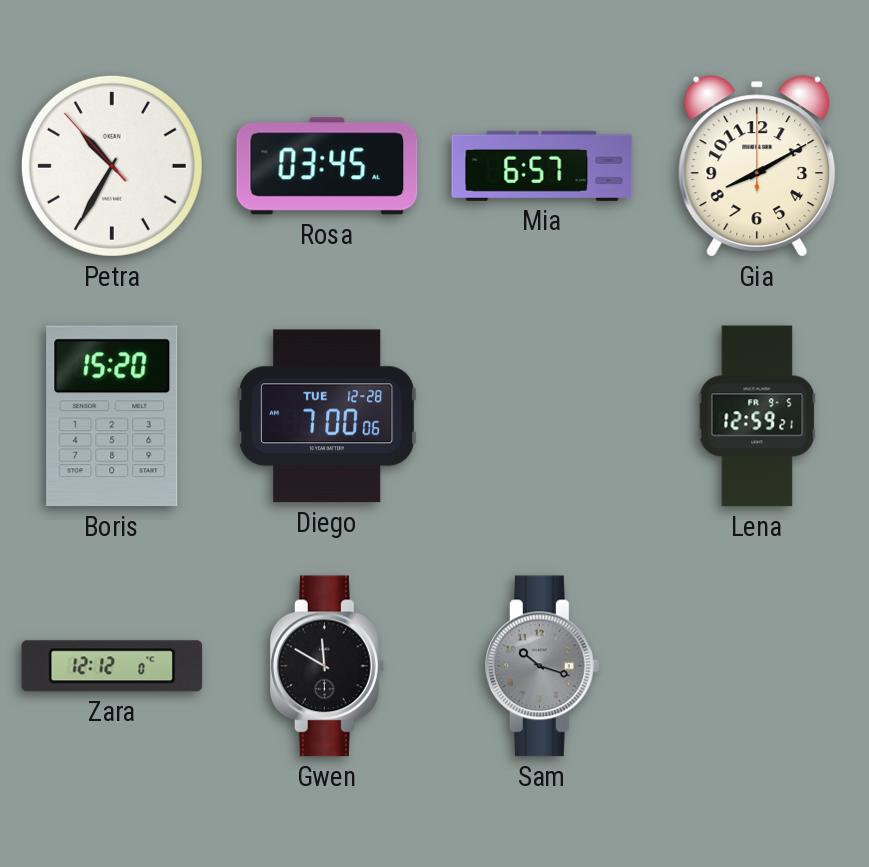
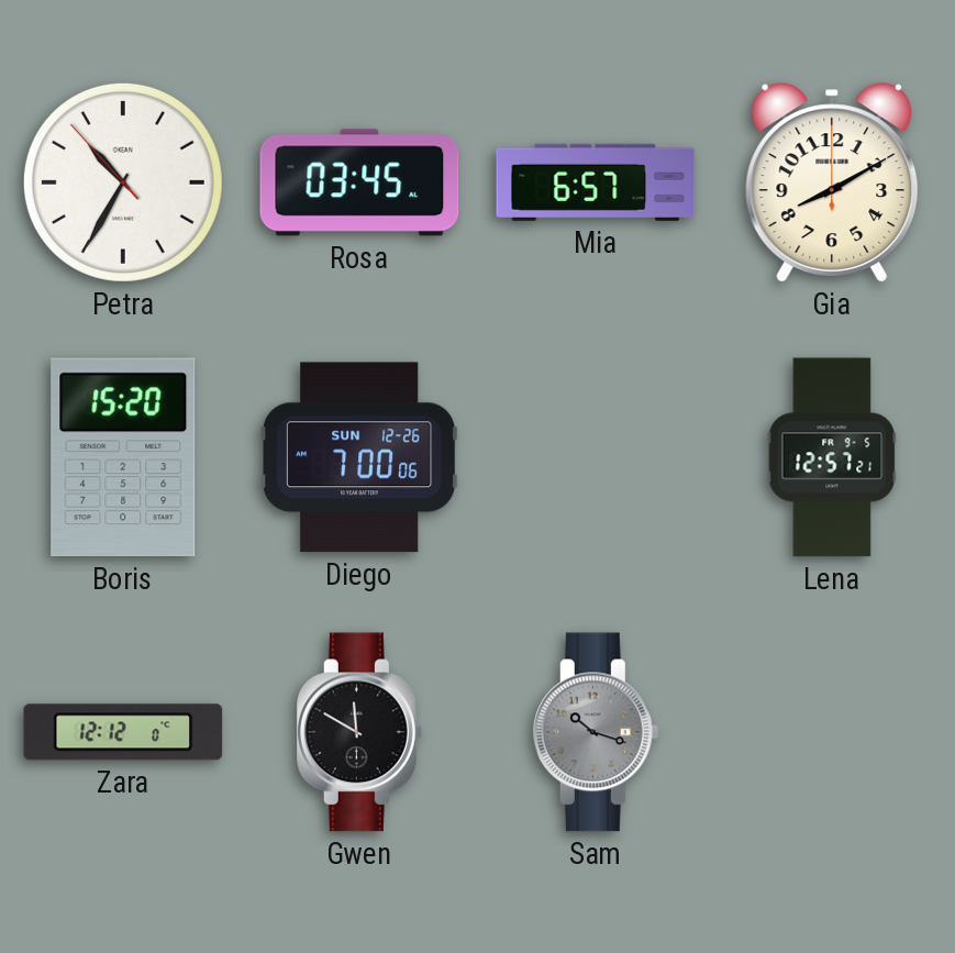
Diego date: TUE 12-28 -> SUN 12-26
Lena: 12:59 -> 12:57
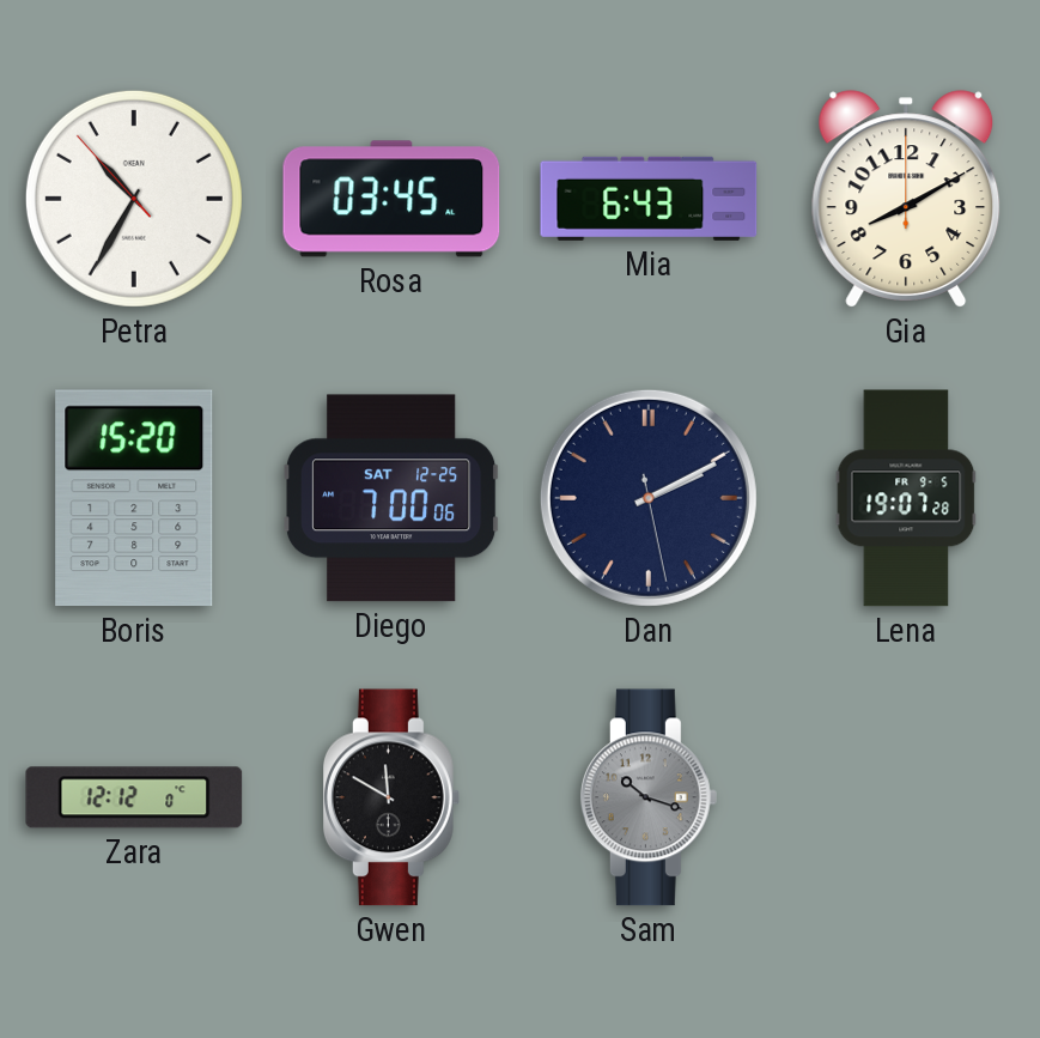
Mia: 6:57 -> 6:43
Diego date: SUN 12-26 -> SAT 12-25
Dan: none -> 2:10
Lena: 12:57 -> 19:07
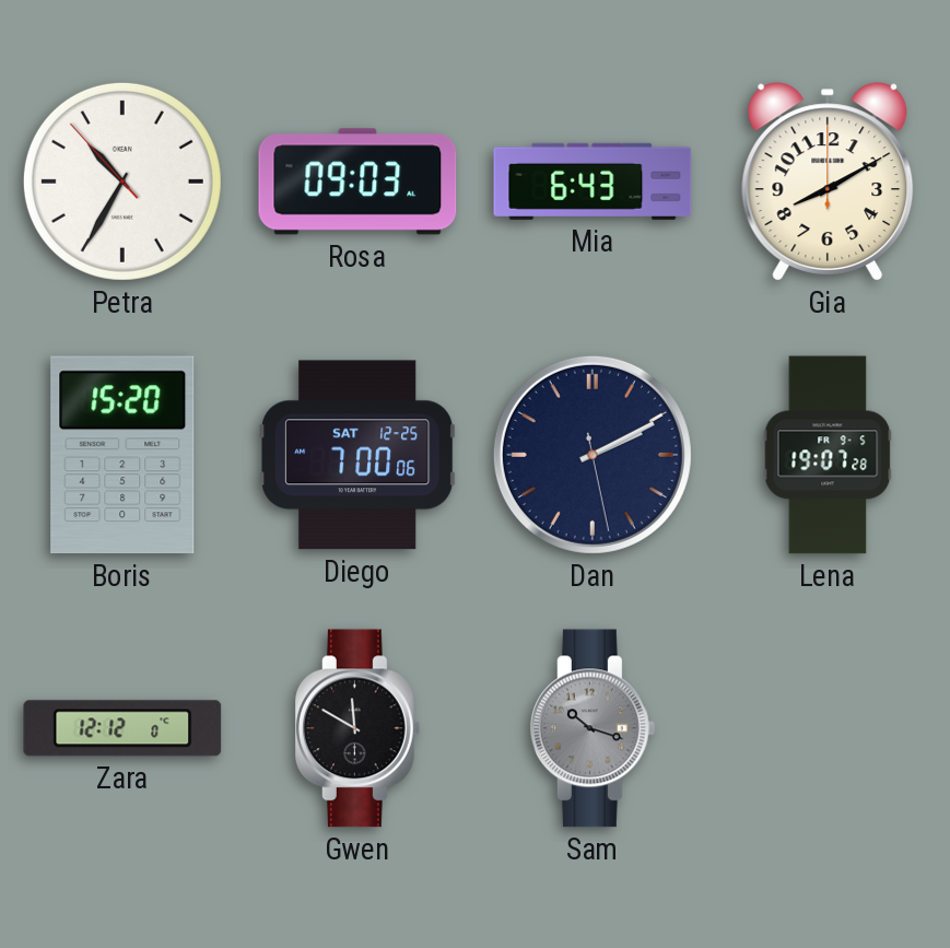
Rosa: 03:45 -> 09:03
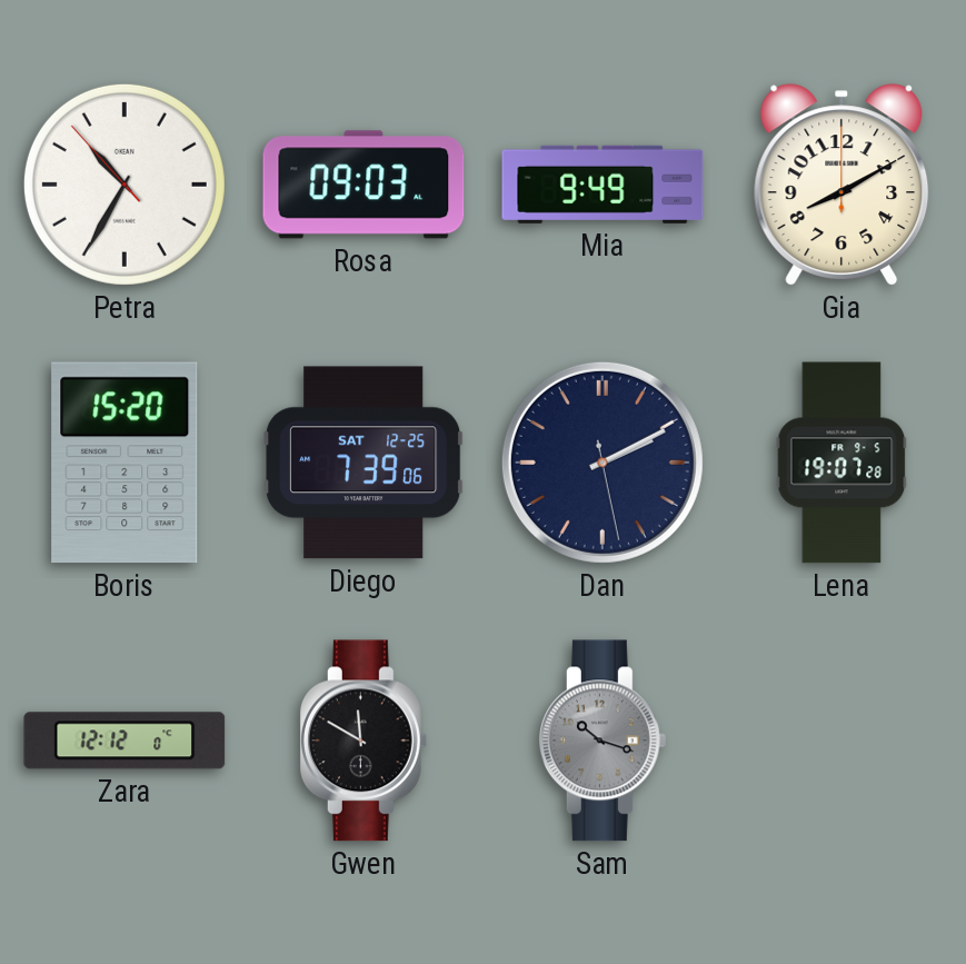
Mia: 6:43 -> 9:49
Diego: 7:00 -> 7:39
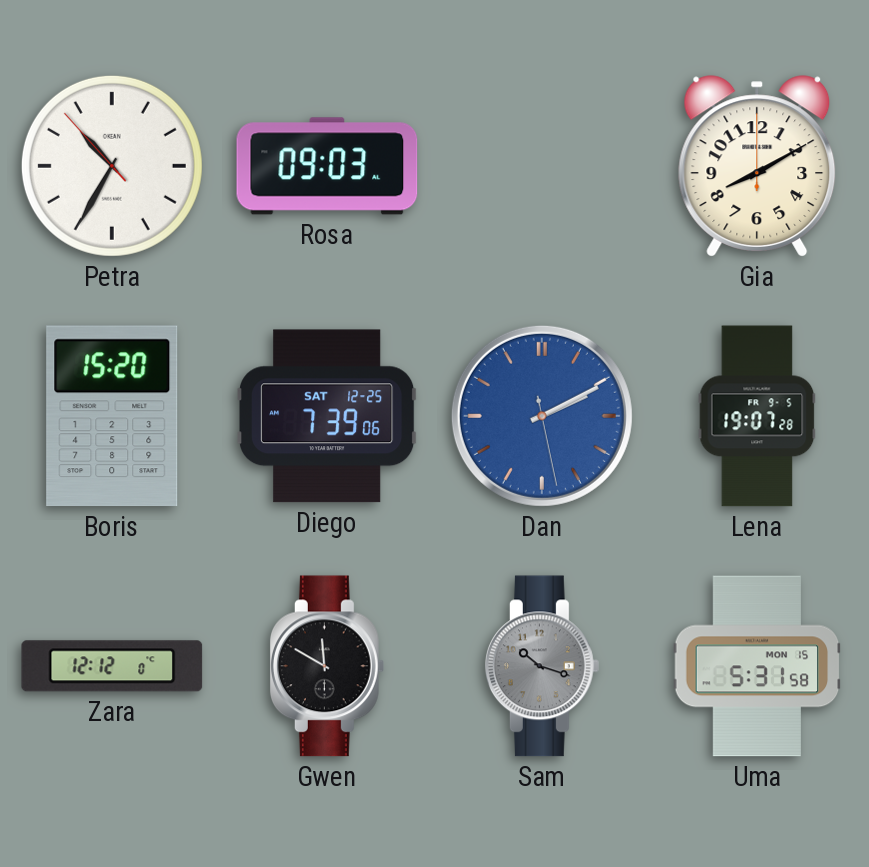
Mia: 9:49 -> none
Dan dial: navy -> blue
Uma: none -> 5:31
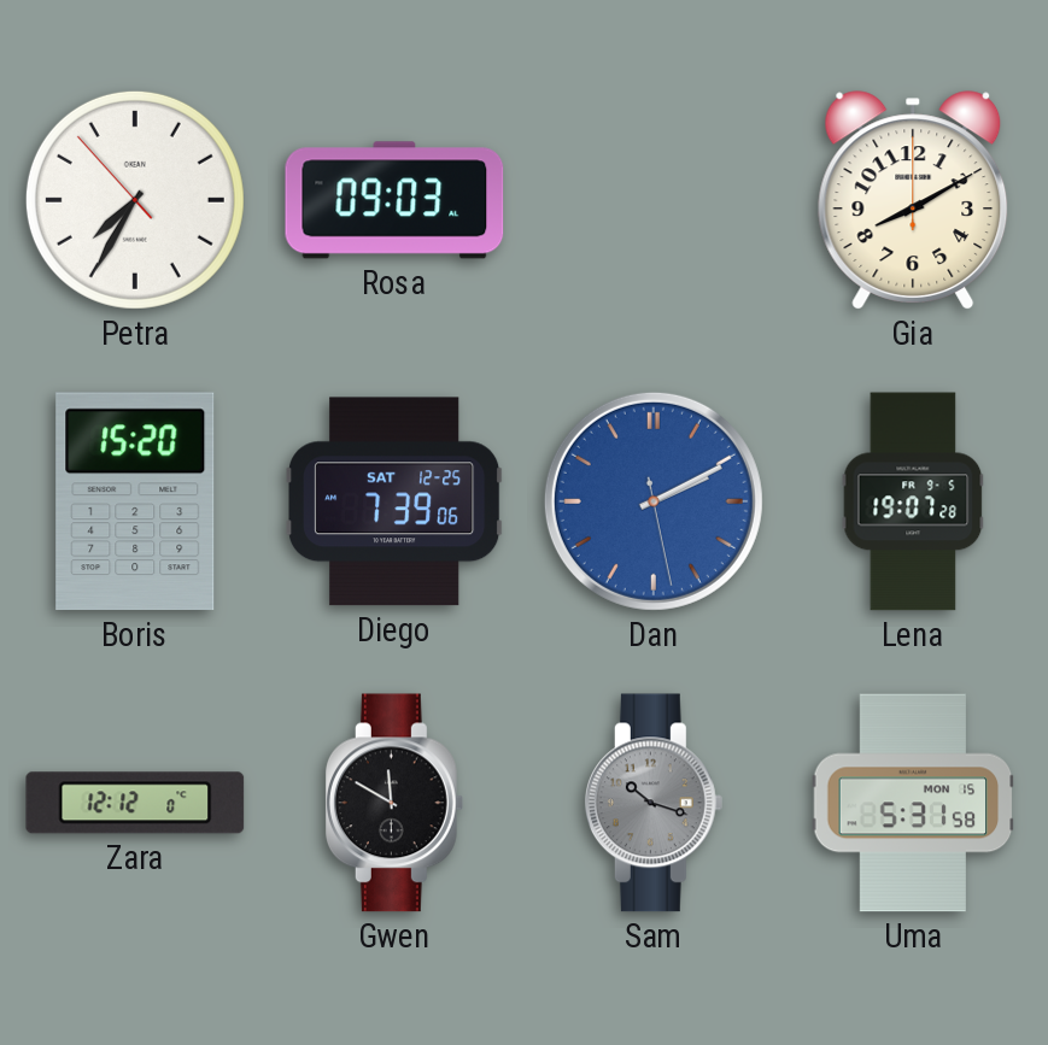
Petra: 10:34 -> 7:34
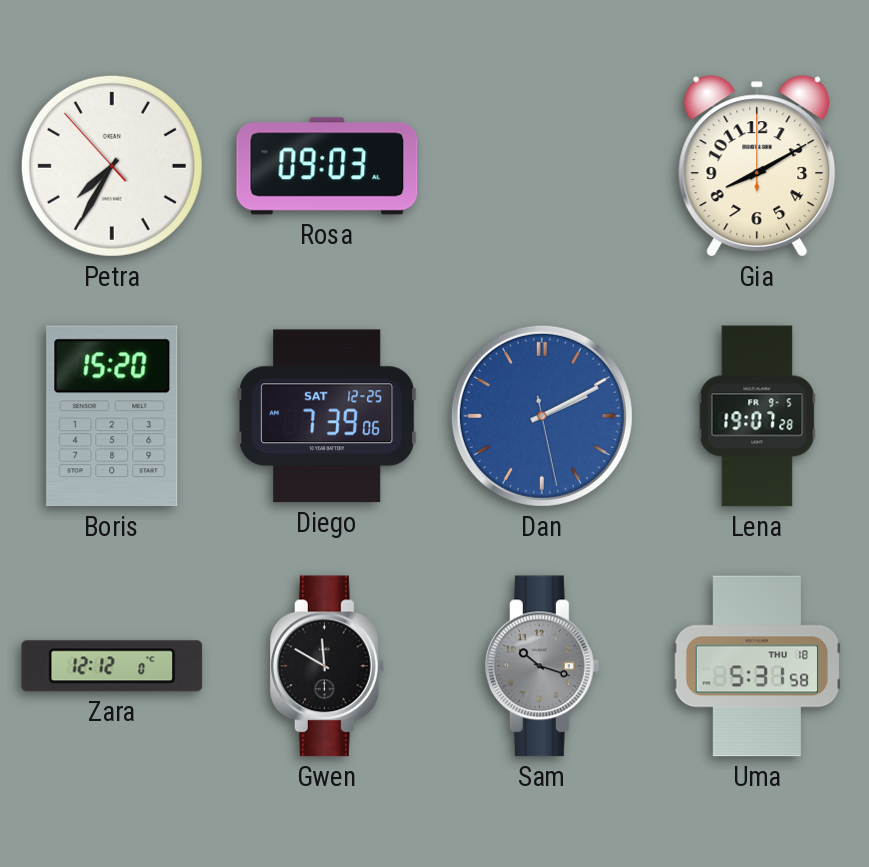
Uma date: MON 15 -> THU 18
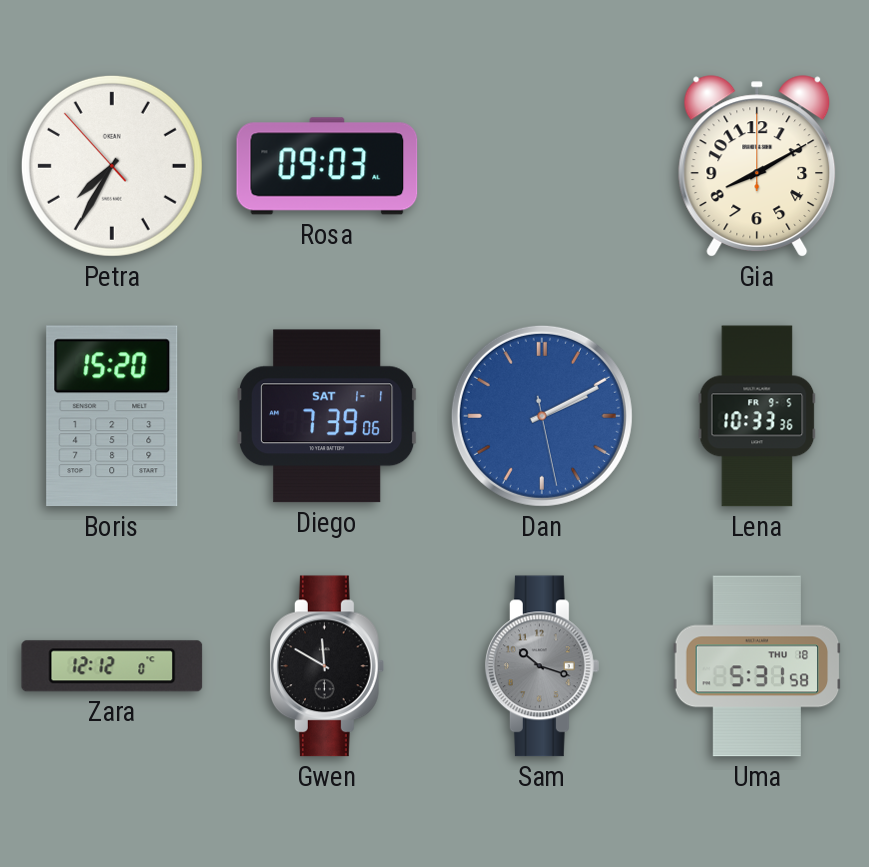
Diego date: SAT 12-25 -> SAT 1-1
Lena: 19:07 -> 10:33
